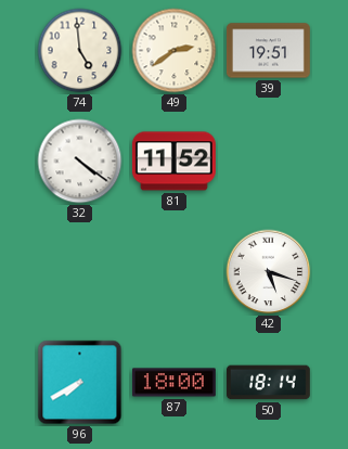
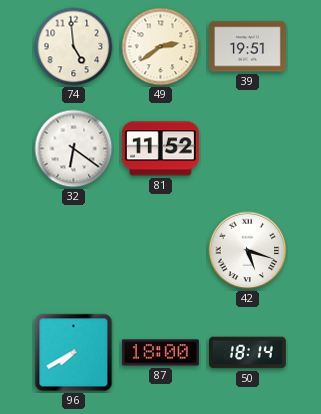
32: 4:21 -> 6:21
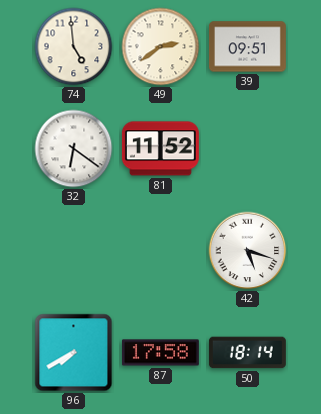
39: 19:51 -> 09:51
87: 18:00 -> 17:58
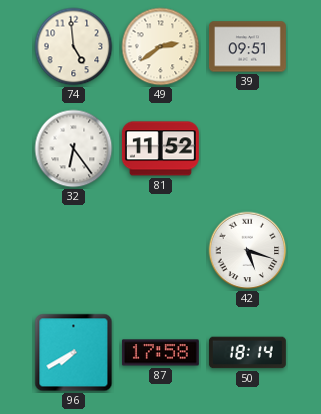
32: 6:21 -> 6:24
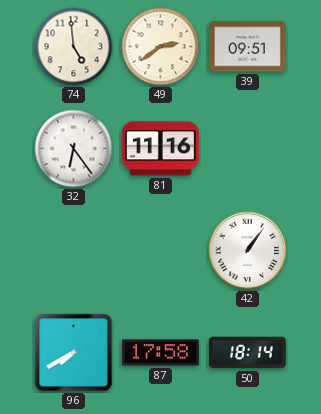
81: 11:52 -> 11:16
42: 5:18 -> 1:06
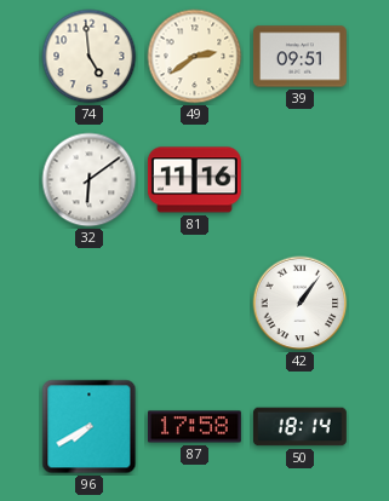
32: 6:24 -> 6:09
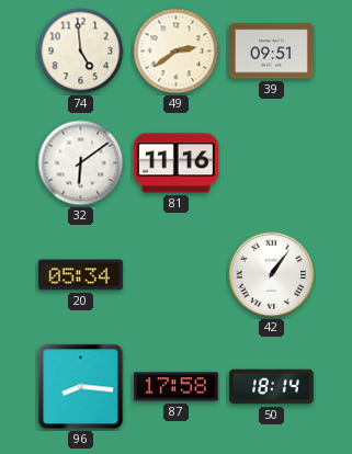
20: none -> 05:34
96: 7:40 -> 8:16
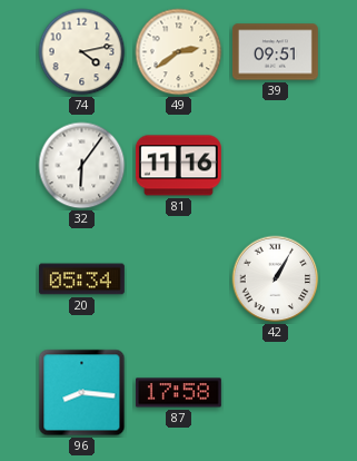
74: 4:59 -> 4:13
32: 6:09 -> 6:06
42: 1:06 -> 1:05
50: 18:14 -> none
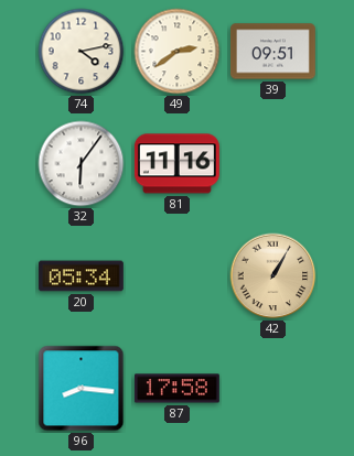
42 dial: white -> champagne
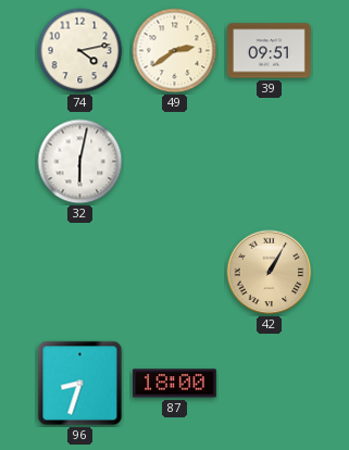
32: 6:06 -> 6:02
81: 11:16 -> none
20: 05:34 -> none
96: 8:16 -> 8:33
87: 17:58 -> 18:00
